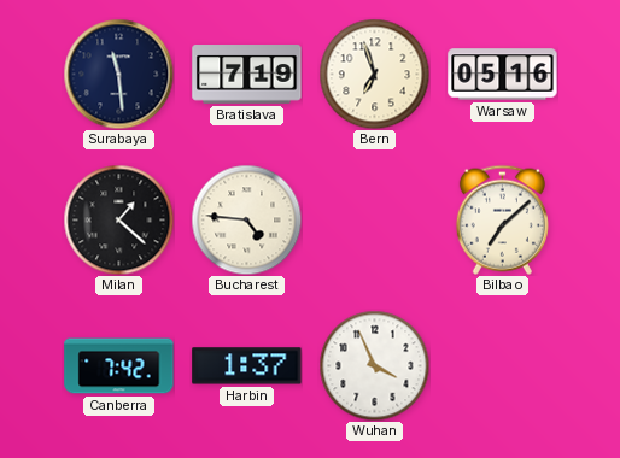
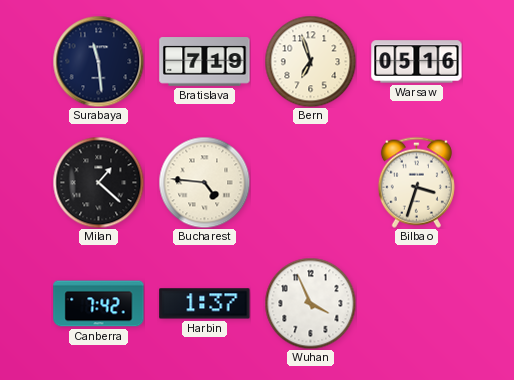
Bilbao: 7:08 -> 3:33
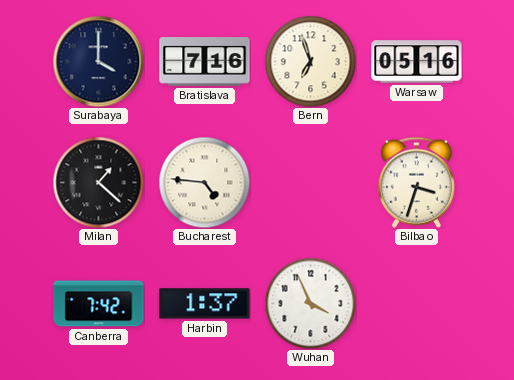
Surabaya: 11:29 -> 4:00
Bratislava: 7:19 -> 7:16
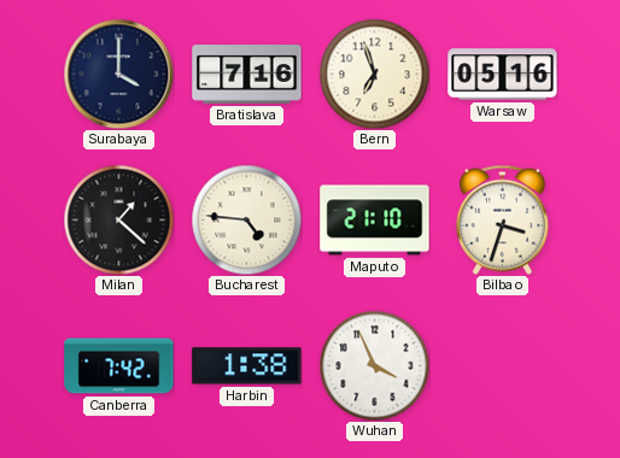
Maputo: none -> 21:10
Harbin: 1:37 -> 1:38
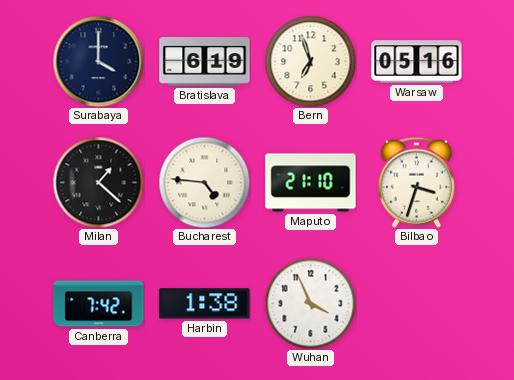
Bratislava: 7:16 -> 6:19
